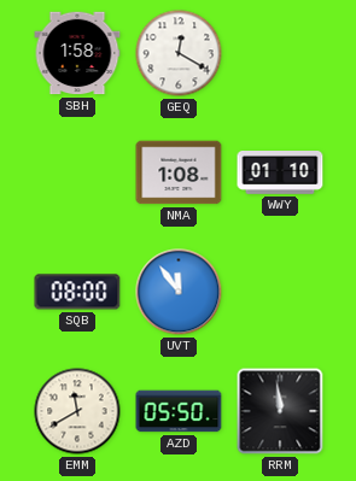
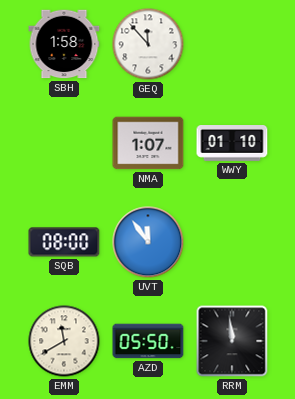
GEQ: 12:20 -> 11:53
NMA: 1:08 -> 1:07
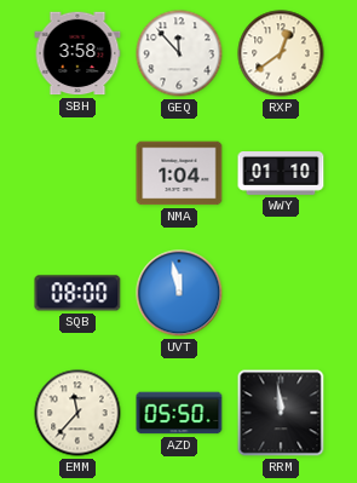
SBH: 1:58 -> 3:58
RXP: none -> 12:39
NMA: 1:07 -> 1:04
UVT: 11:54 -> 11:58
EMM: 11:40 -> 11:37
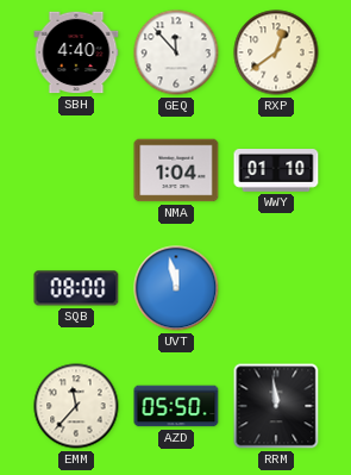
SBH: 3:58 -> 4:40
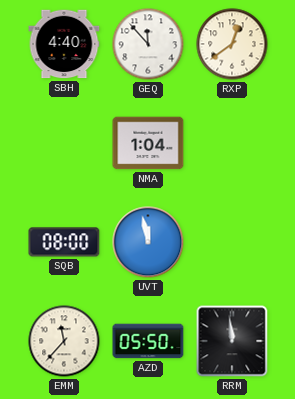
WWY: 01:10 -> none
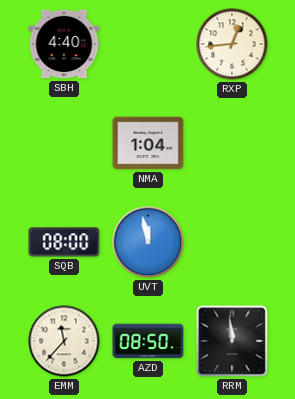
GEQ: 11:53 -> none
RXP: 12:39 -> 12:44
AZD: 05:50 -> 08:50
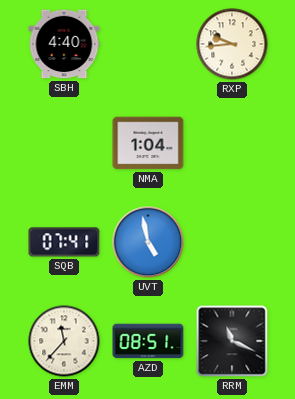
RXP: 12:44 -> 9:44
SQB: 08:00 -> 07:41
UVT: 11:58 -> 4:58
AZD: 08:50 -> 08:51
RRM: 11:59 -> 11:19
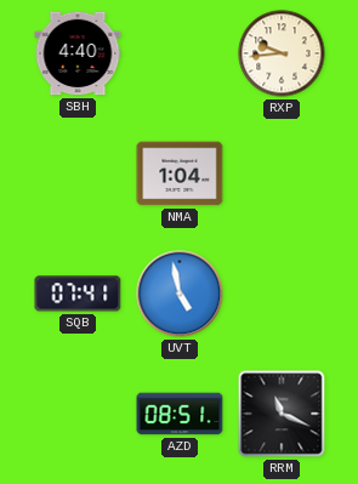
EMM: 11:37 -> none
